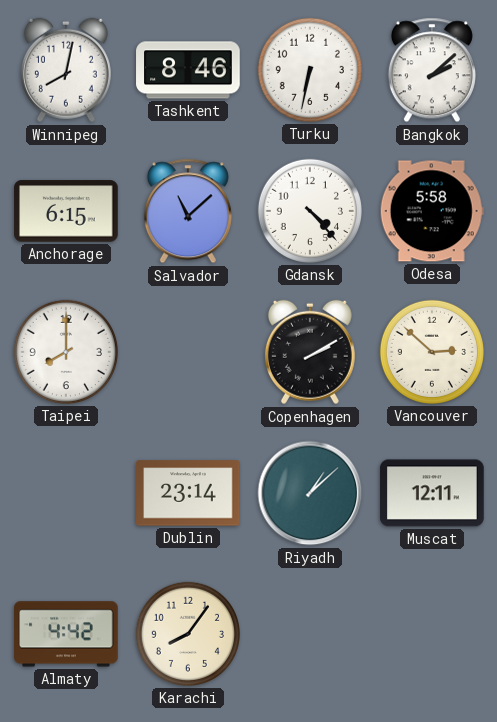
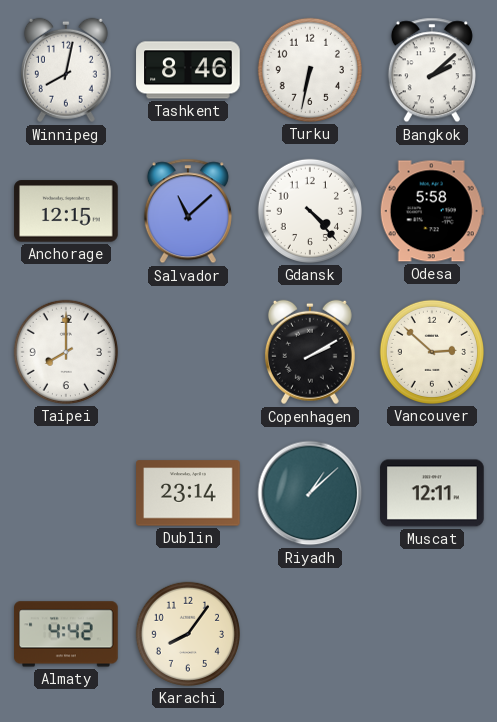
Anchorage: 6:15 -> 12:15
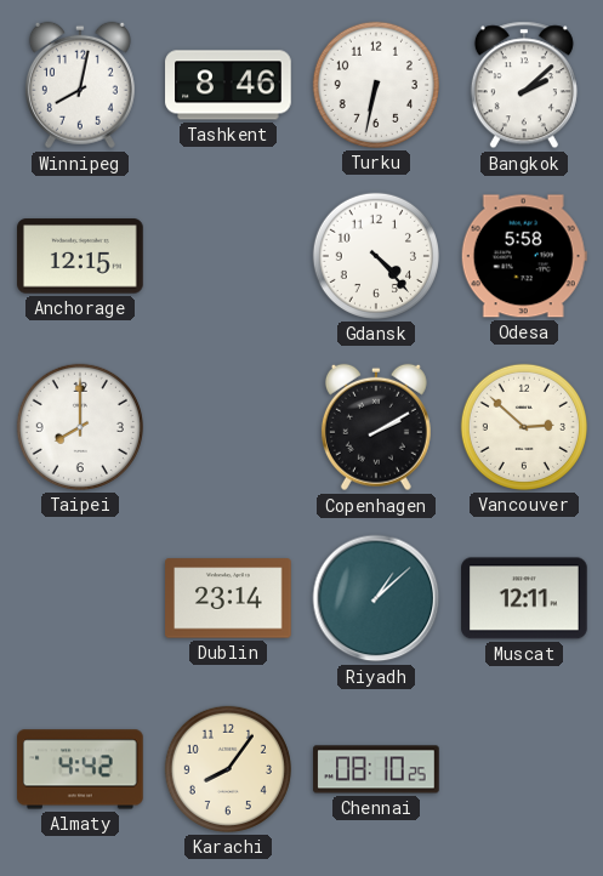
Salvador: 11:08 -> none
Chennai: none -> 08:10
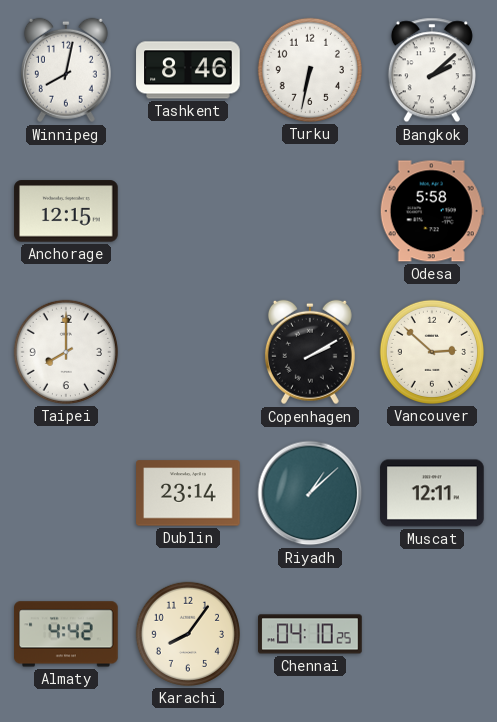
Gdansk: 4:23 -> none
Chennai: 08:10 -> 04:10
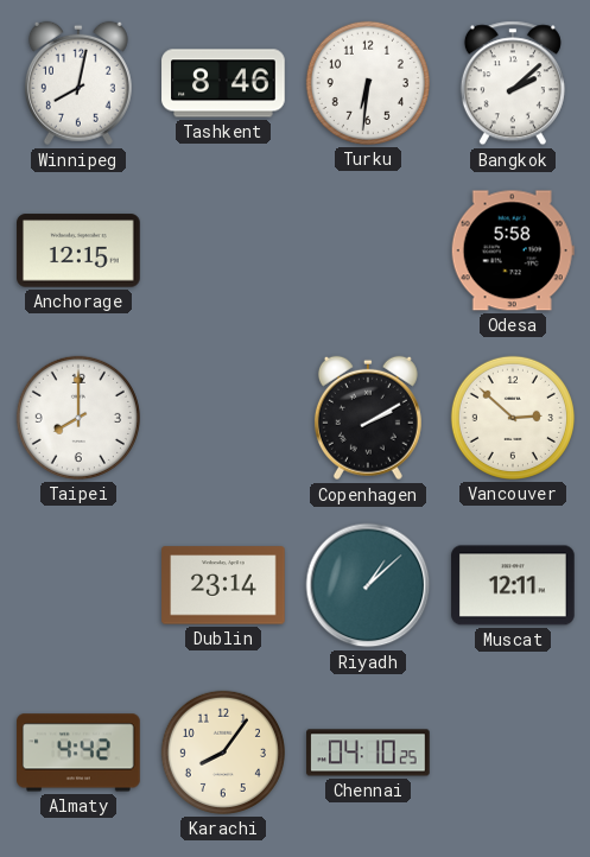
Turku: 6:32 -> 6:31
